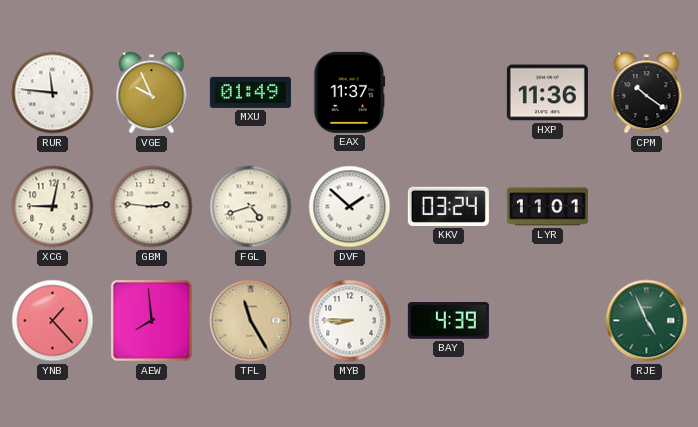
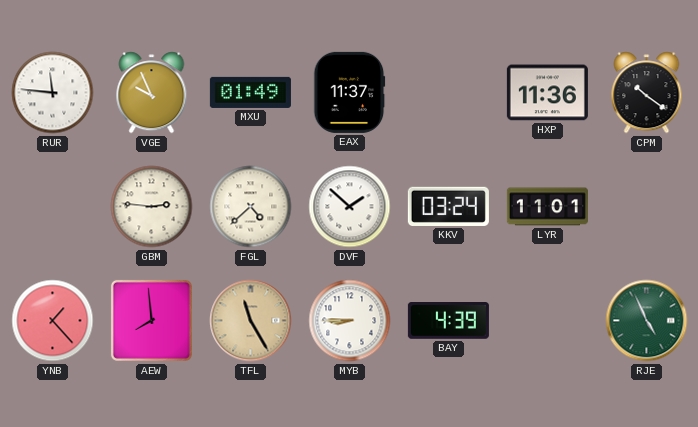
XCG: 9:02 -> none
FGL: 4:42 -> 4:38
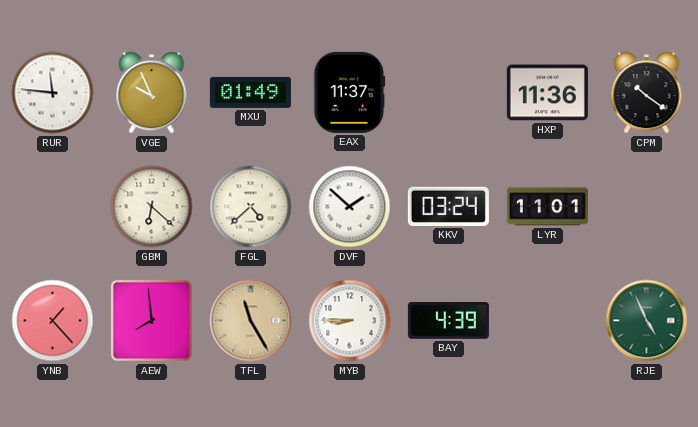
GBM: 2:46 -> 6:22
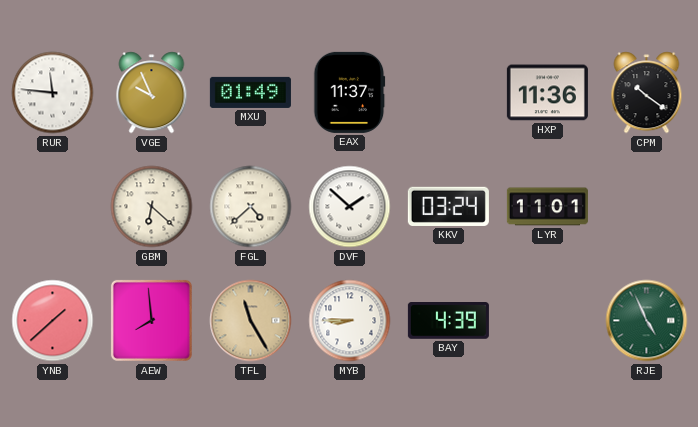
YNB: 1:23 -> 1:38
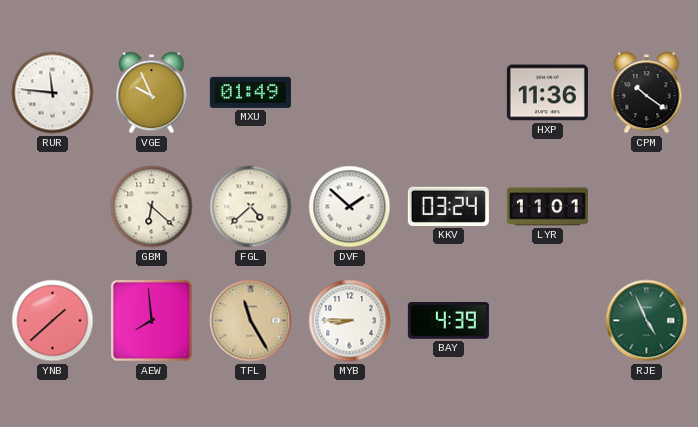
EAX: 11:37 -> none
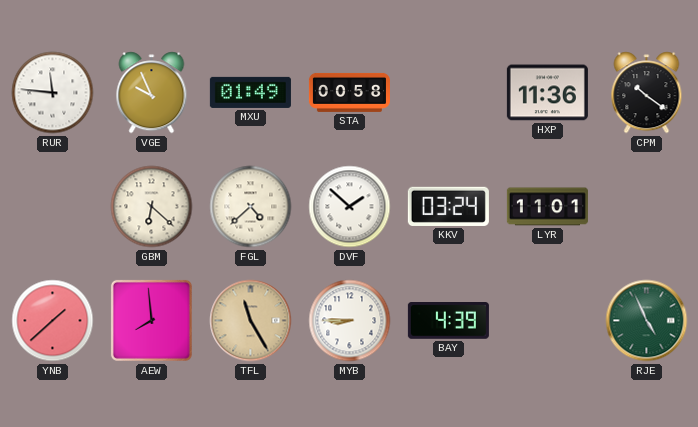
STA: none -> 00:58
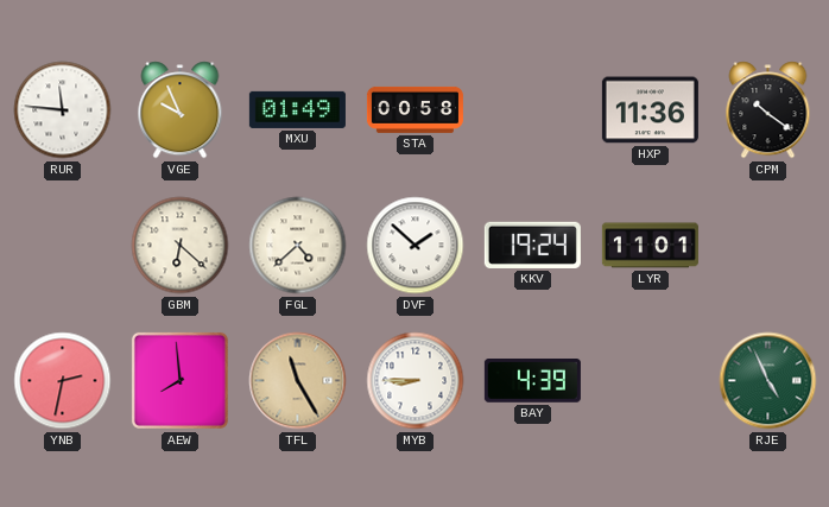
KKV: 03:24 -> 19:24
YNB: 1:38 -> 2:32
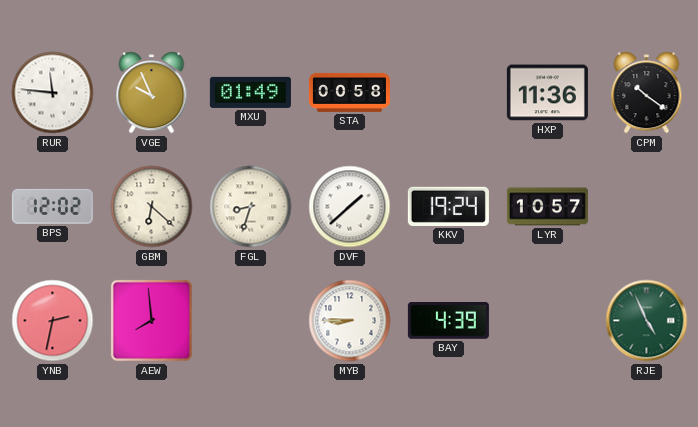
BPS: none -> 12:02
FGL: 4:38 -> 8:33
DVF: 1:52 -> 1:38
LYR: 11:01 -> 10:57
TFL: 11:25 -> none
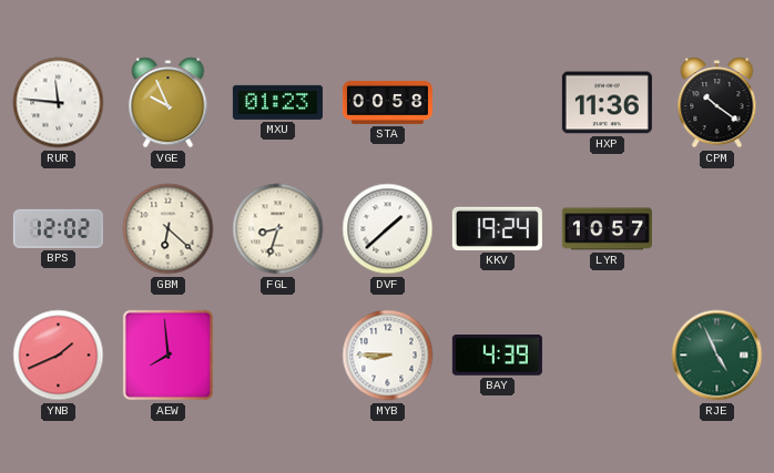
MXU: 01:49 -> 01:23
YNB: 2:32 -> 1:41
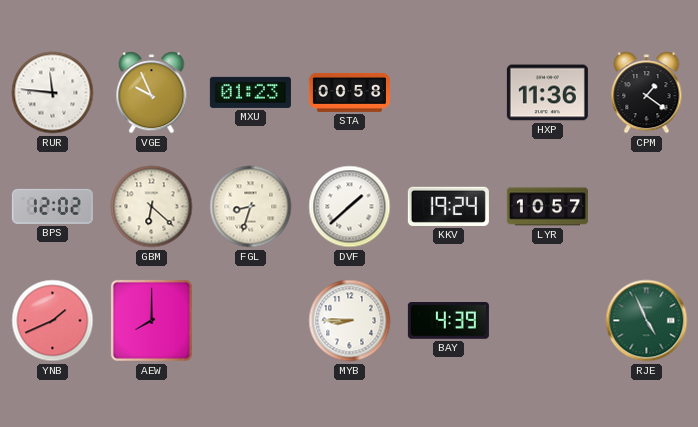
CPM: 10:21 -> 1:21
AEW: 7:59 -> 8:00
